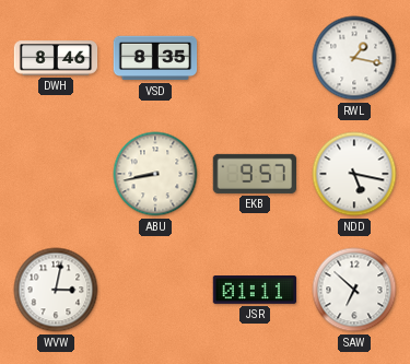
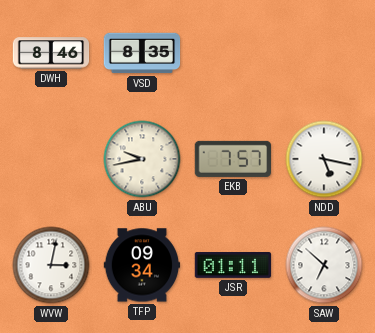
RWL: 1:17 -> none
ABU: 8:43 -> 9:43
EKB: 9:57 -> 7:57
TFP: none -> 09:34
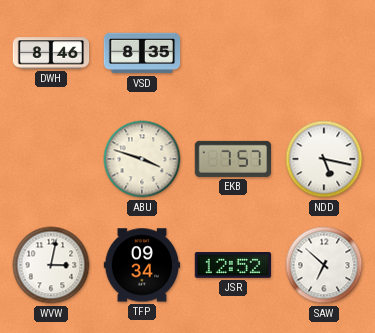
ABU: 9:43 -> 3:48
JSR: 01:11 -> 12:52
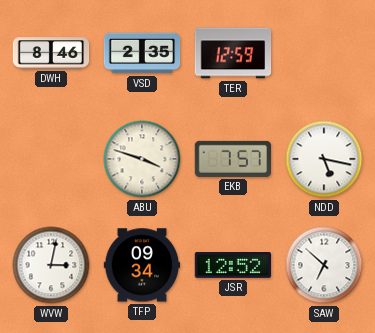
VSD: 8:35 -> 2:35
TER: none -> 12:59
